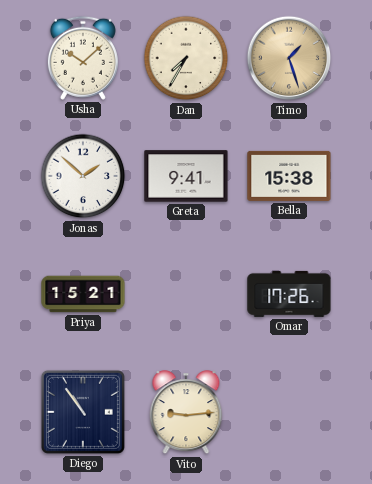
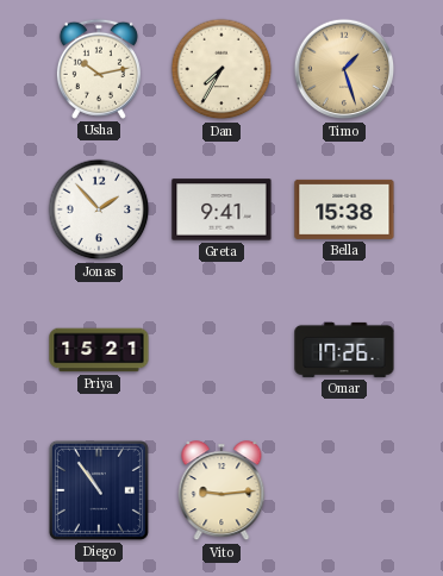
Usha: 10:08 -> 10:13
Jonas: 1:52 -> 1:53
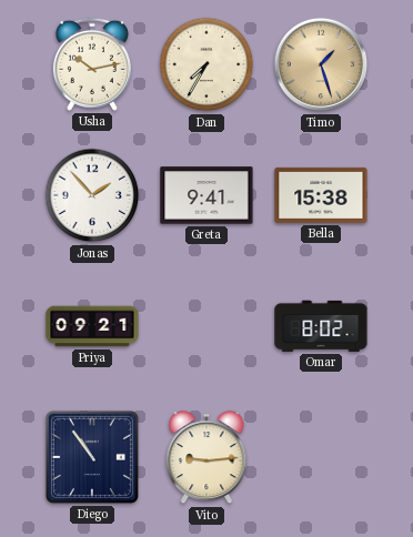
Priya: 15:21 -> 09:21
Omar: 17:26 -> 8:02
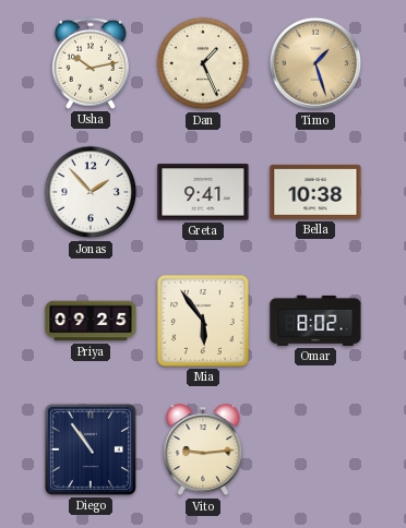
Dan: 7:35 -> 1:26
Bella: 15:38 -> 10:38
Priya: 09:21 -> 09:25
Mia: none -> 5:54
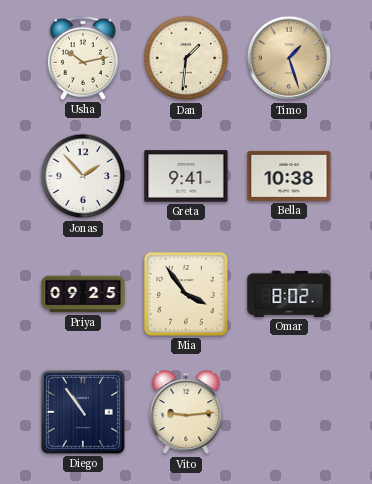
Dan: 1:26 -> 1:31
Mia: 5:54 -> 3:54
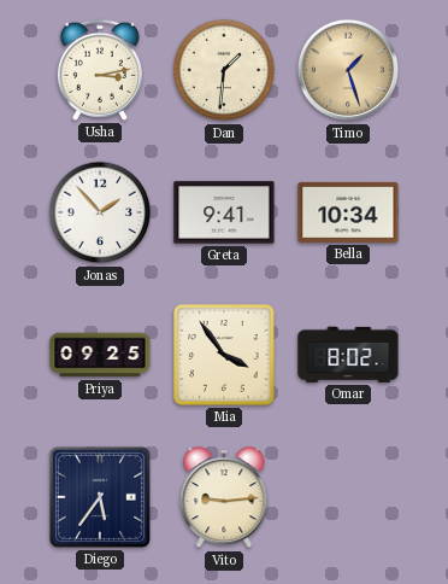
Usha: 10:13 -> 3:13
Bella: 10:38 -> 10:34
Diego: 10:54 -> 5:36
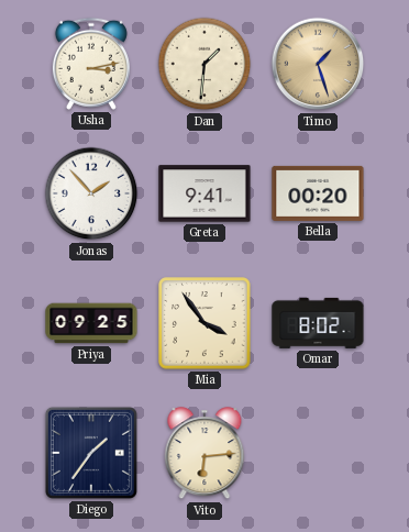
Bella: 10:34 -> 00:20
Diego: 5:36 -> 1:36
Vito: 9:14 -> 6:14
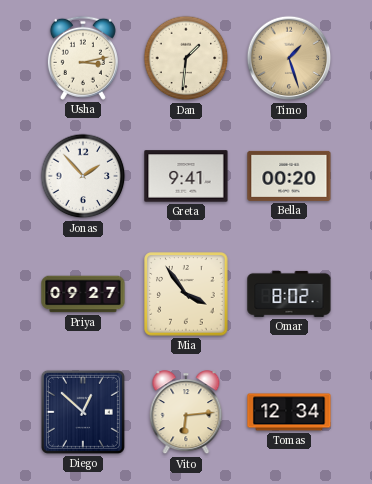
Priya: 09:25 -> 09:27
Diego: 1:36 -> 12:52
Tomas: none -> 12:34
